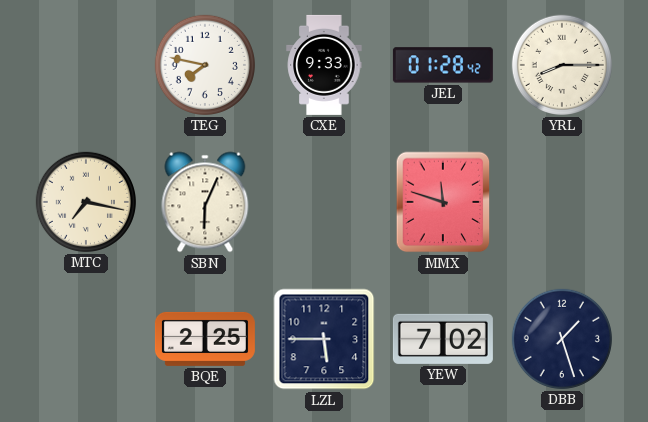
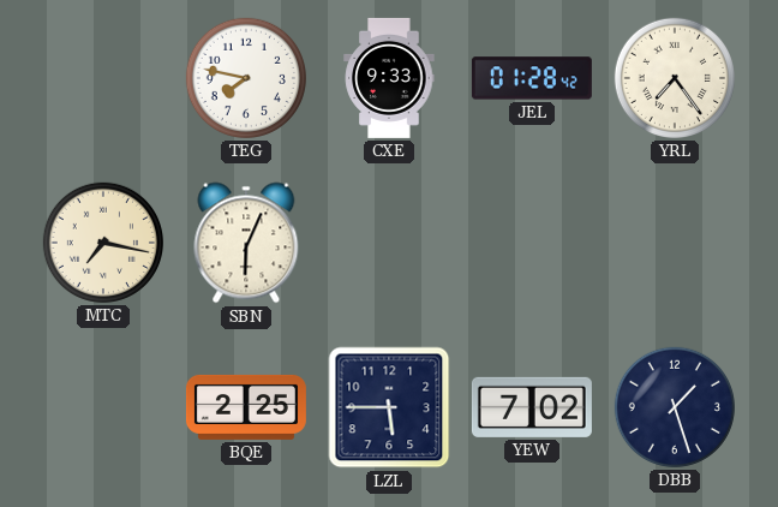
YRL: 8:15 -> 7:24
MMX: 11:48 -> none
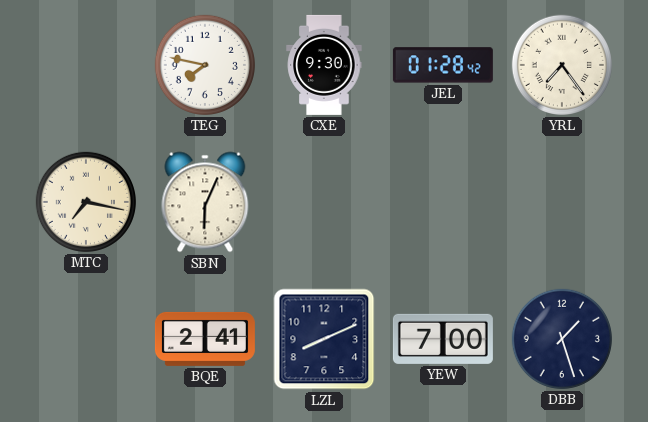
CXE: 9:33 -> 9:30
BQE: 2:25 -> 2:41
LZL: 5:45 -> 8:11
YEW: 7:02 -> 7:00
